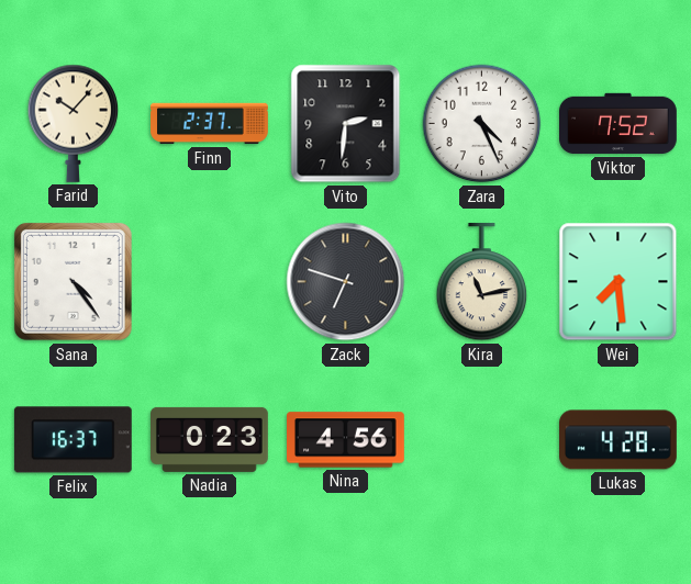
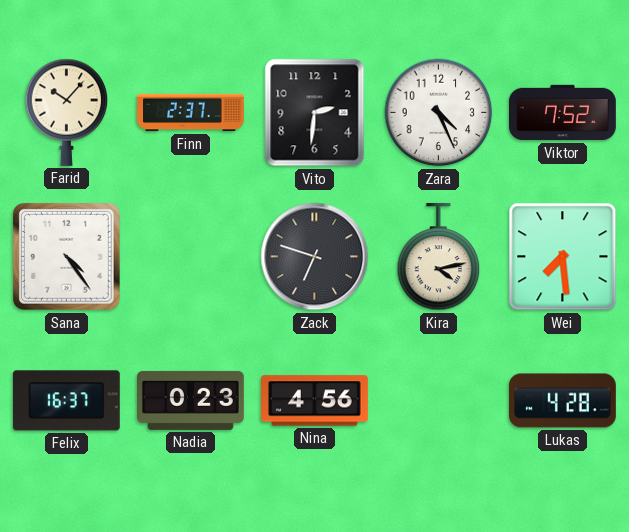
Kira: 11:13 -> 4:13
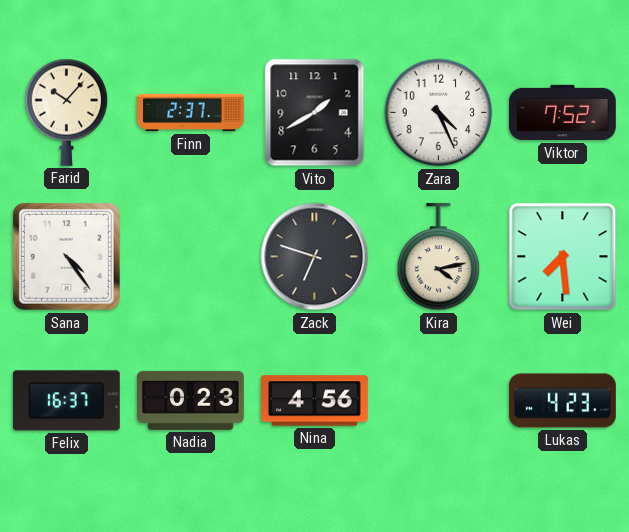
Vito: 2:31 -> 1:40
Lukas: 4:28 -> 4:23
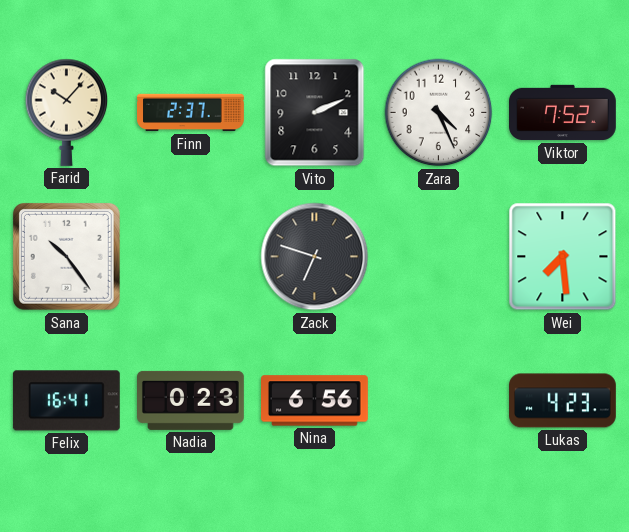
Vito: 1:40 -> 2:11
Sana: 4:24 -> 10:24
Kira: 4:13 -> none
Felix: 16:37 -> 16:41
Nina: 4:56 -> 6:56
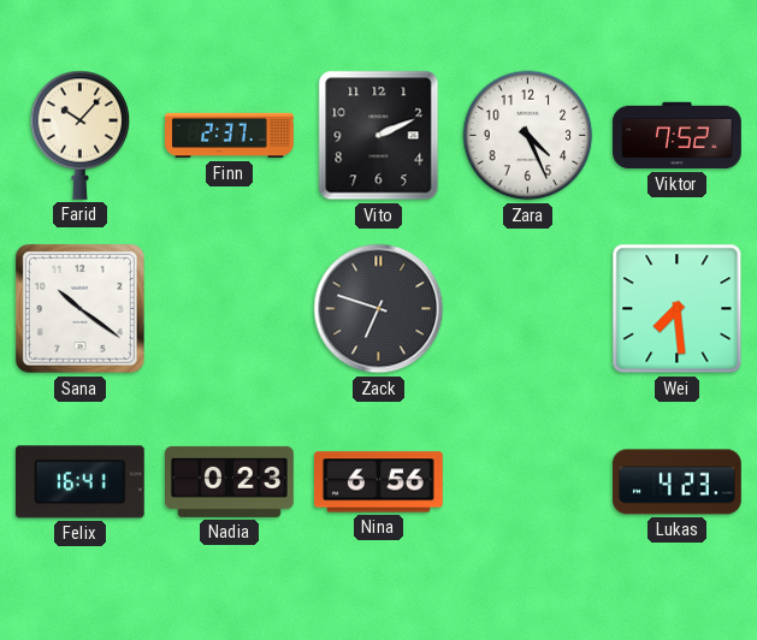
Sana: 10:24 -> 10:21
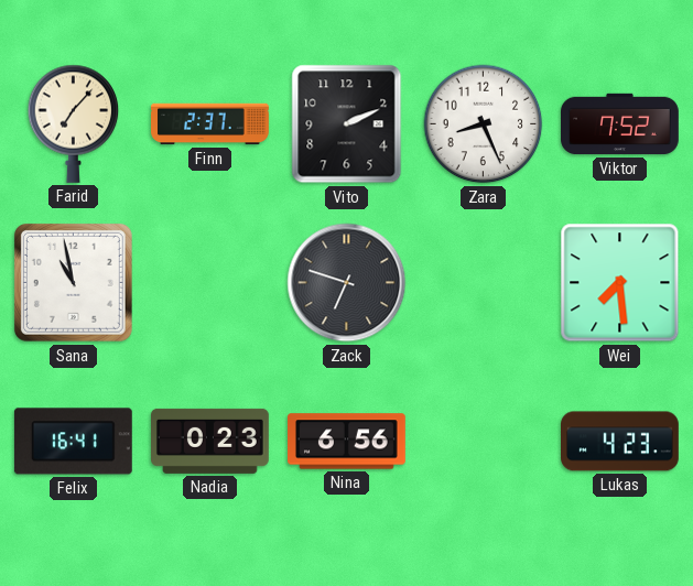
Farid: 10:07 -> 7:07
Zara: 4:26 -> 8:26
Sana: 10:21 -> 10:58
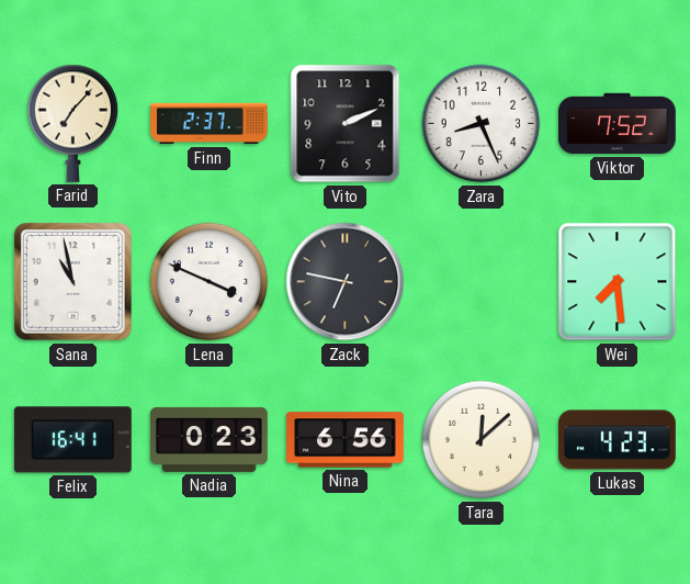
Lena: none -> 3:49
Zack: 6:48 -> 6:47
Tara: none -> 12:08
